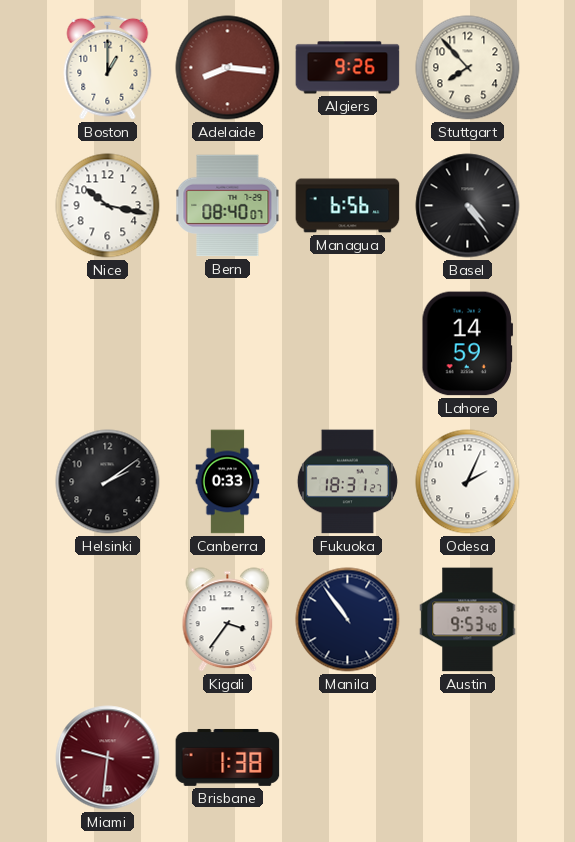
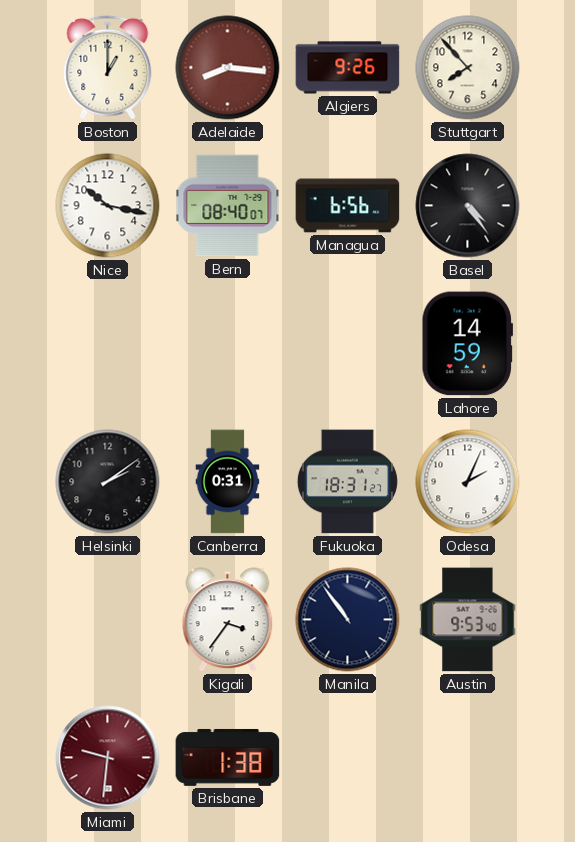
Canberra: 0:33 -> 0:31
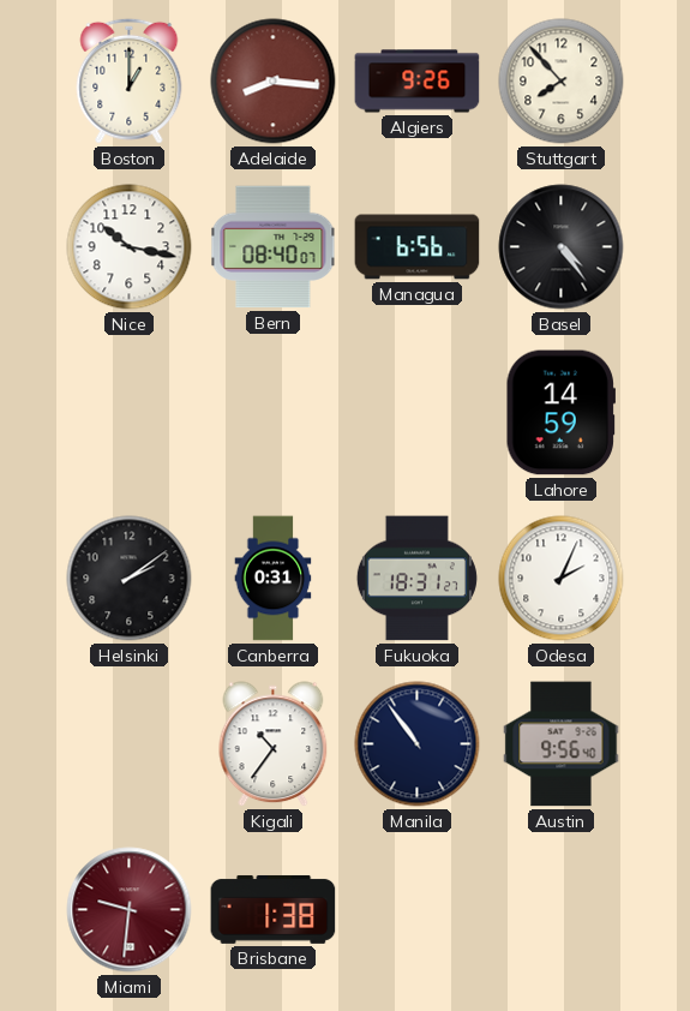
Kigali: 3:36 -> 10:36
Austin: 9:53 -> 9:56
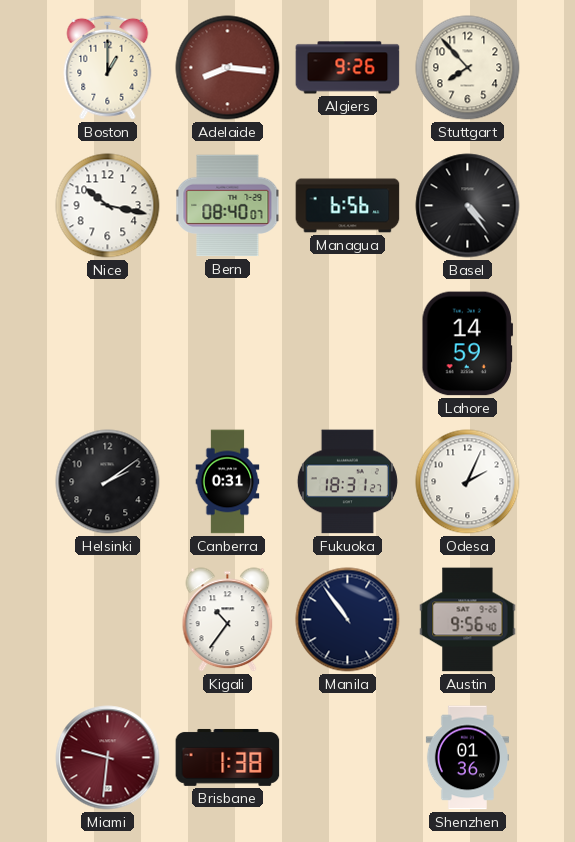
Shenzhen: none -> 01:36
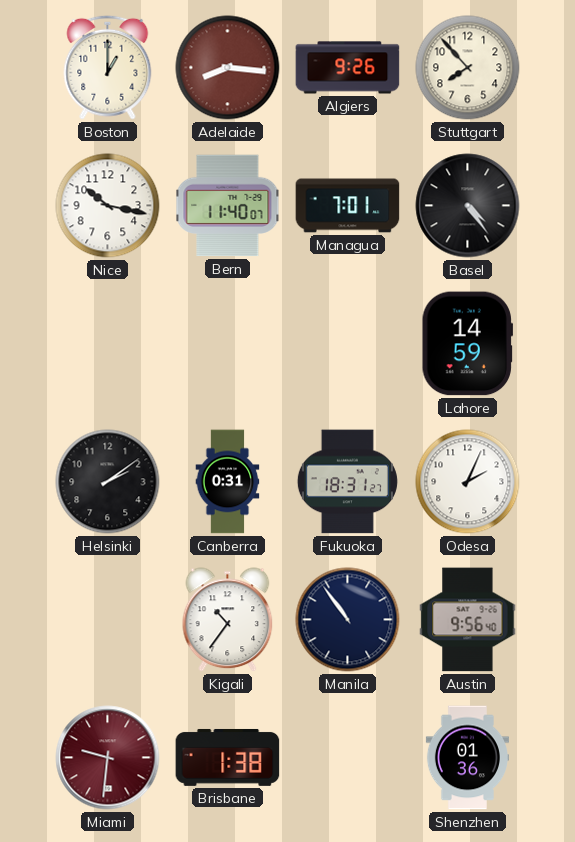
Bern: 08:40 -> 11:40
Managua: 6:56 -> 7:01
